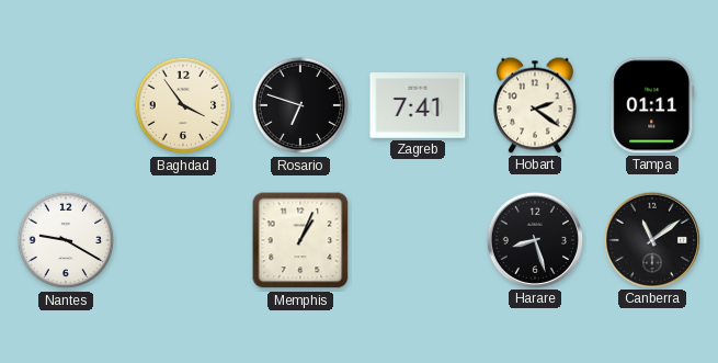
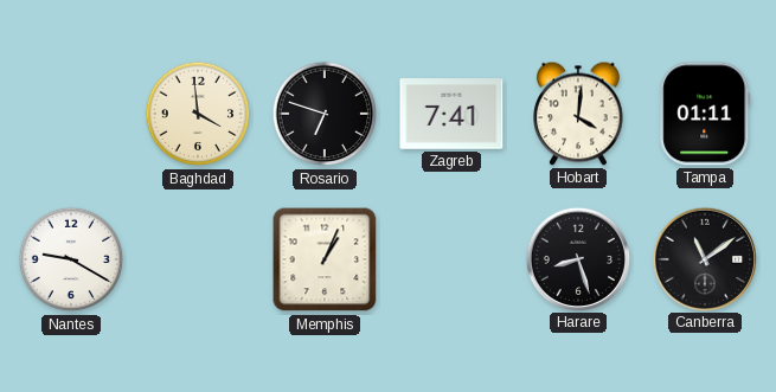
Baghdad: 3:54 -> 3:59
Hobart: 2:21 -> 4:01
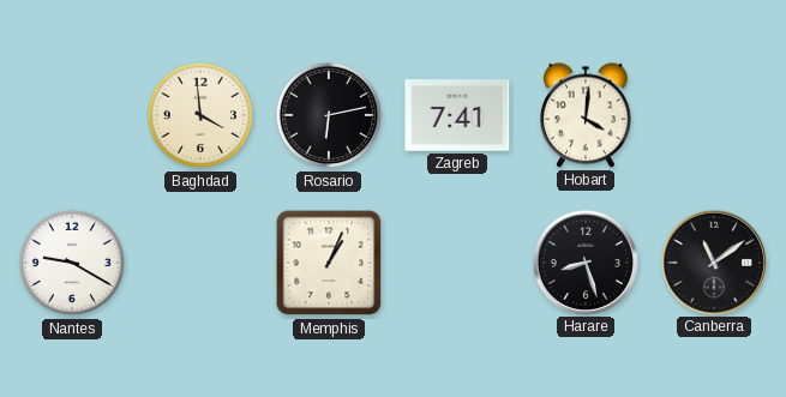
Rosario: 6:48 -> 6:13
Tampa: 01:11 -> none
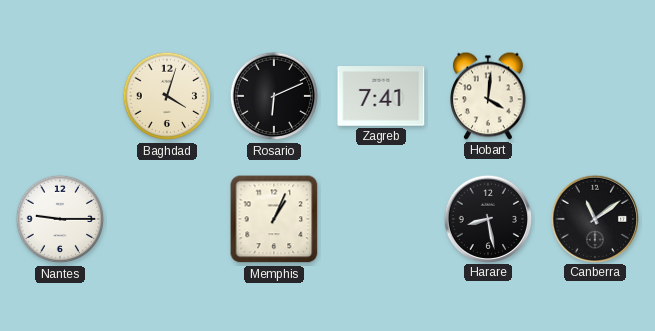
Baghdad: 3:59 -> 4:03
Rosario: 6:13 -> 6:11
Nantes: 9:20 -> 9:15
Harare: 8:27 -> 8:28
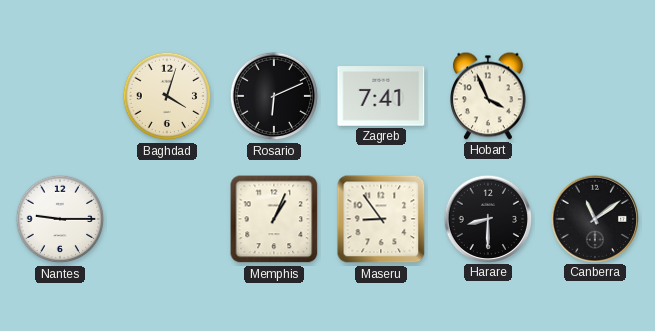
Hobart: 4:01 -> 3:56
Maseru: none -> 8:54
Harare: 8:28 -> 8:30
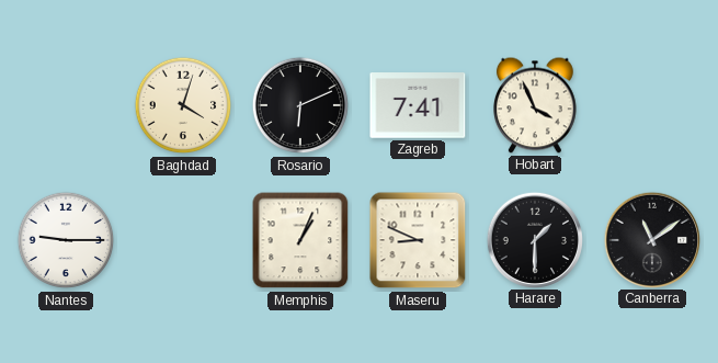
Maseru: 8:54 -> 8:49
Harare: 8:30 -> 1:30
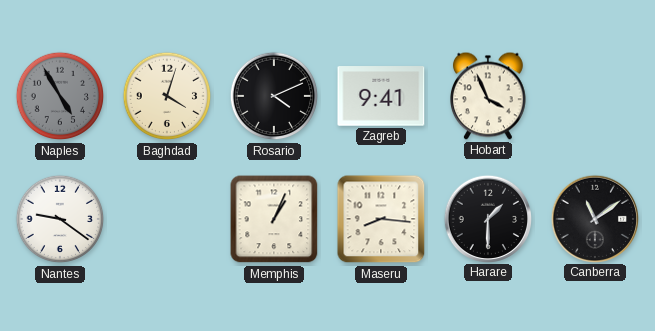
Naples: none -> 4:55
Rosario: 6:11 -> 4:11
Zagreb: 7:41 -> 9:41
Nantes: 9:15 -> 9:21
Maseru: 8:49 -> 8:16
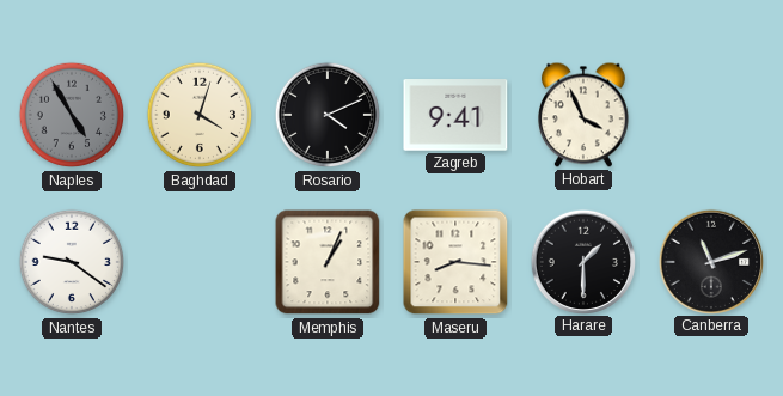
Canberra: 11:09 -> 11:12
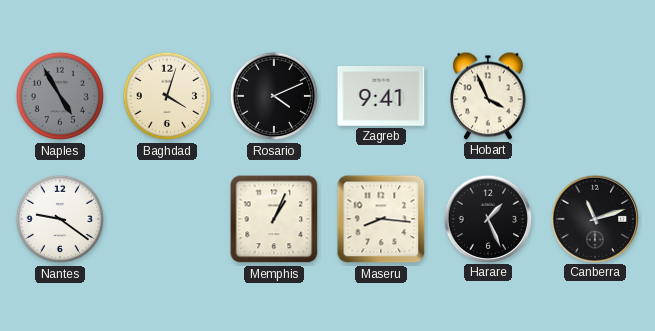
Harare: 1:30 -> 1:26
